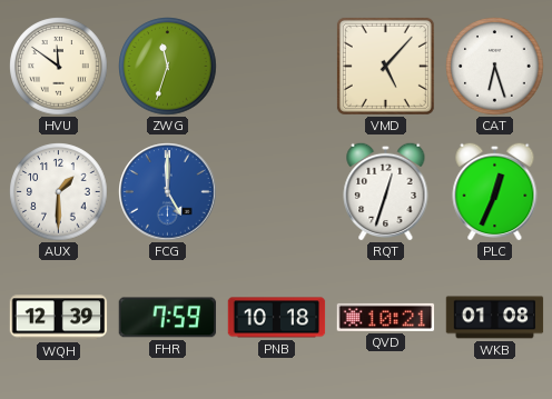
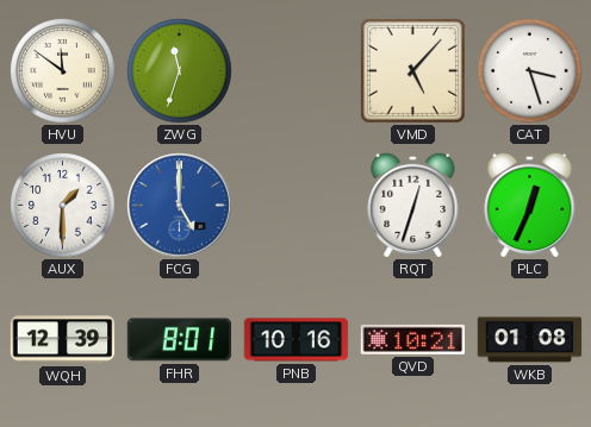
CAT: 6:27 -> 3:27
FHR: 7:59 -> 8:01
PNB: 10:18 -> 10:16
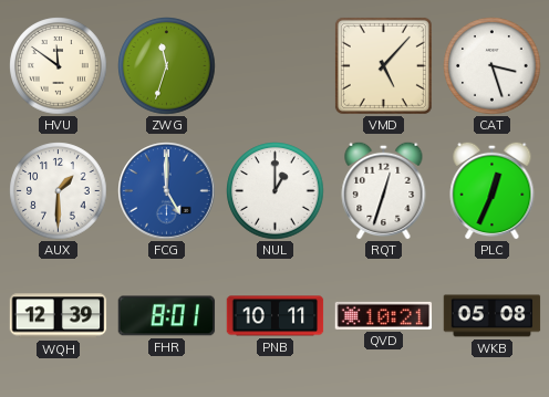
NUL: none -> 1:00
PNB: 10:16 -> 10:11
WKB: 01:08 -> 05:08
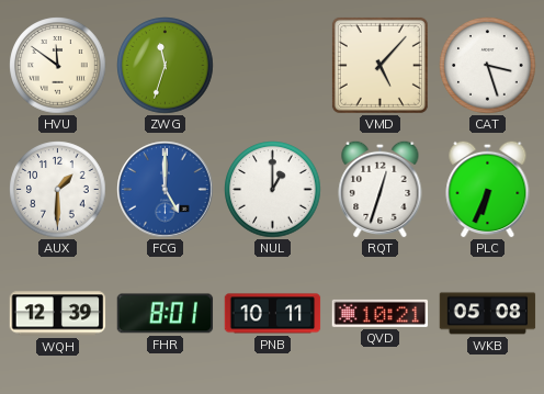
PLC: 12:34 -> 6:34
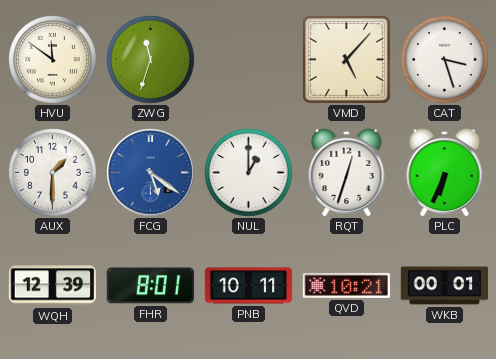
FCG: 5:00 -> 5:21
WKB: 05:08 -> 00:01
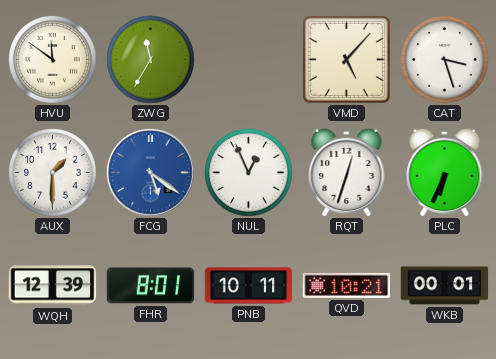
ZWG: 11:33 -> 11:35
NUL: 1:00 -> 12:56
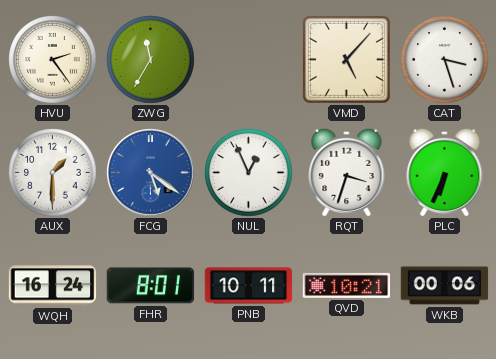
HVU: 11:51 -> 2:24
RQT: 12:33 -> 3:33
WQH: 12:39 -> 16:24
WKB: 00:01 -> 00:06
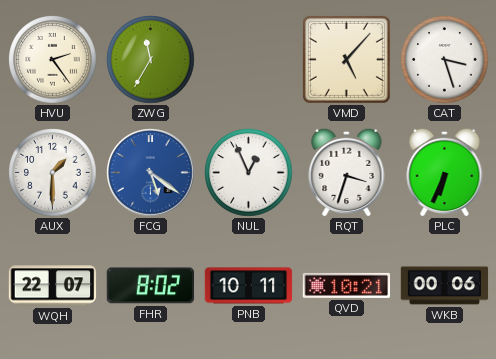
WQH: 16:24 -> 22:07
FHR: 8:01 -> 8:02
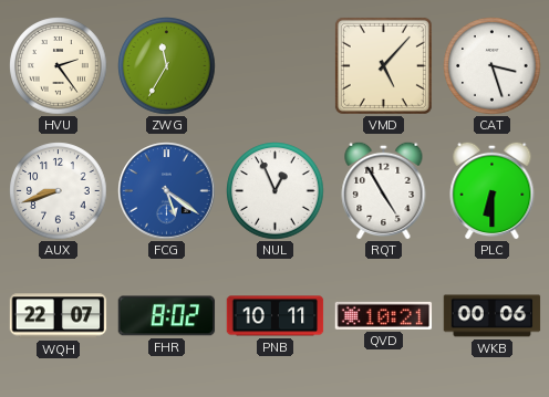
AUX: 1:30 -> 8:42
RQT: 3:33 -> 4:55
PLC: 6:34 -> 6:30
